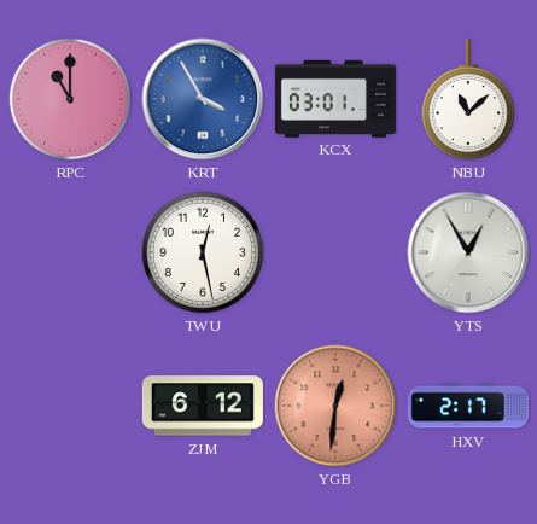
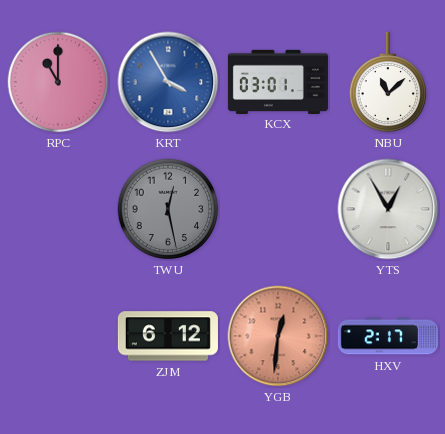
TWU dial: white -> grey
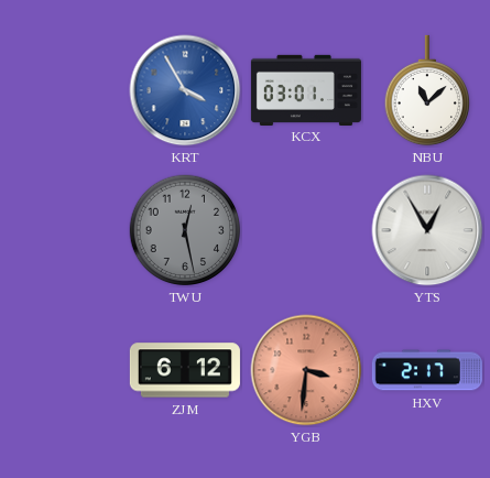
RPC: 11:00 -> none
YGB: 12:31 -> 3:31
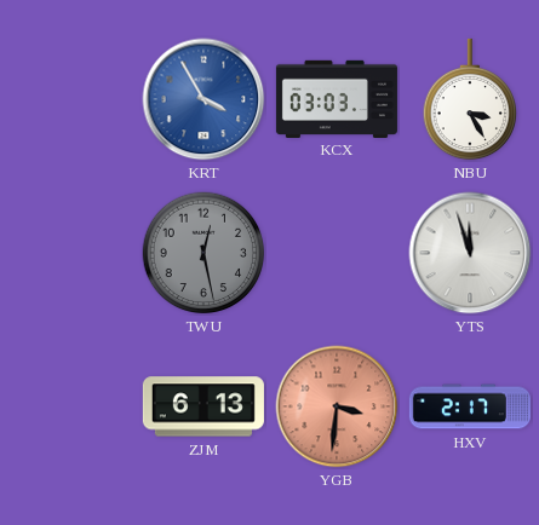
KCX: 03:01 -> 03:03
NBU: 11:08 -> 3:25
YTS: 12:55 -> 11:57
ZJM: 6:12 -> 6:13
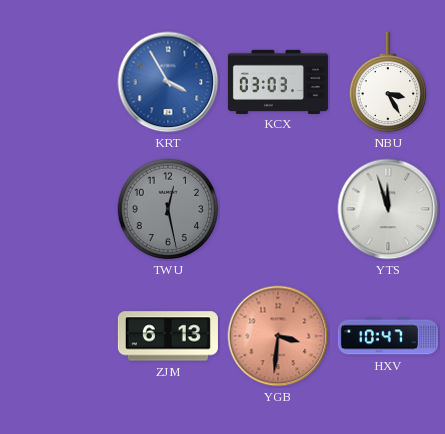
HXV: 2:17 -> 10:47
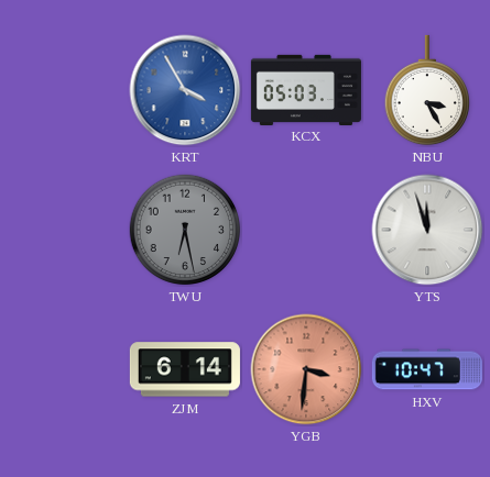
KCX: 03:03 -> 05:03
TWU: 12:28 -> 6:28
ZJM: 6:13 -> 6:14
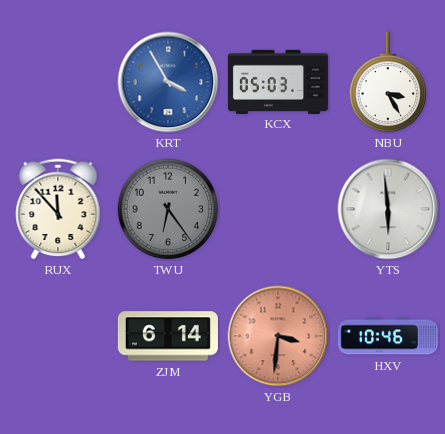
RUX: none -> 11:53
TWU: 6:28 -> 6:24
YTS: 11:57 -> 5:59
HXV: 10:47 -> 10:46
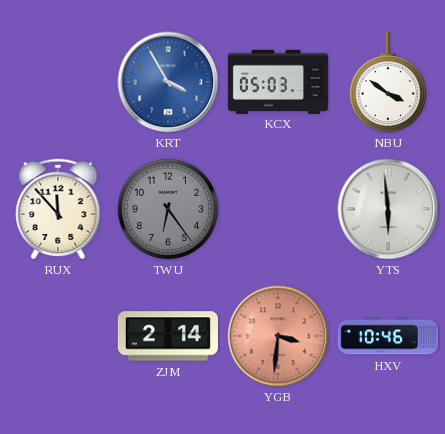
NBU: 3:25 -> 3:51
ZJM: 6:14 -> 2:14
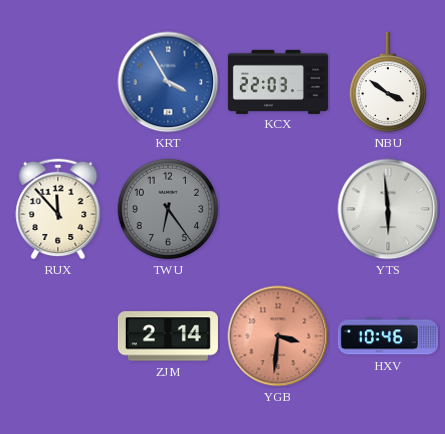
KCX: 05:03 -> 22:03
